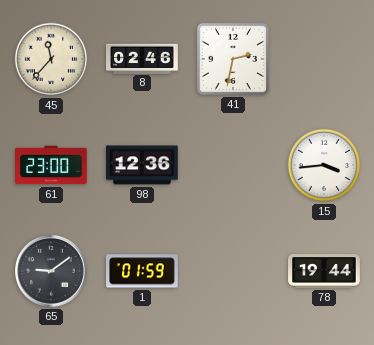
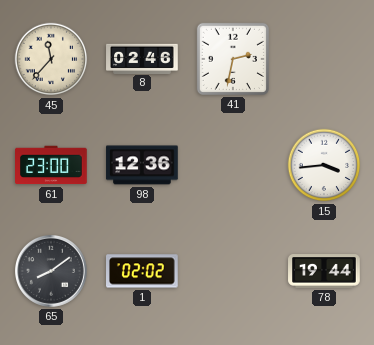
65: 9:09 -> 8:09
1: 01:59 -> 02:02
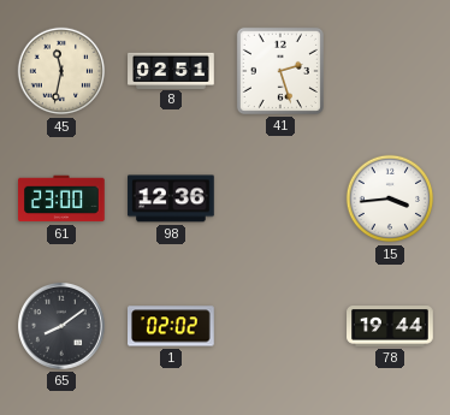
45: 11:37 -> 11:32
8: 02:46 -> 02:51
41: 2:32 -> 2:27
